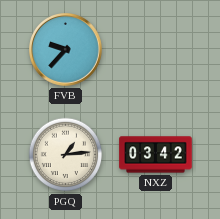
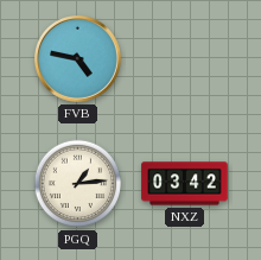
FVB: 9:37 -> 4:47
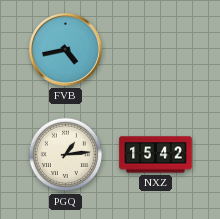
FVB: 4:47 -> 4:43
NXZ: 03:42 -> 15:42
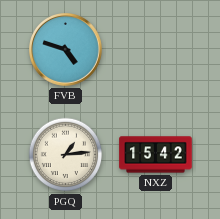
FVB: 4:43 -> 4:48
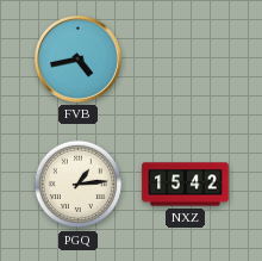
FVB: 4:48 -> 4:43
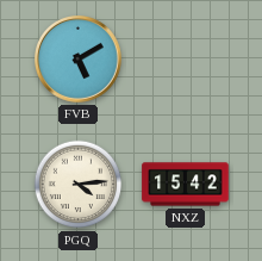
FVB: 4:43 -> 5:10
PGQ: 1:14 -> 4:14
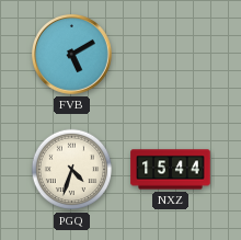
PGQ: 4:14 -> 4:33
NXZ: 15:42 -> 15:44
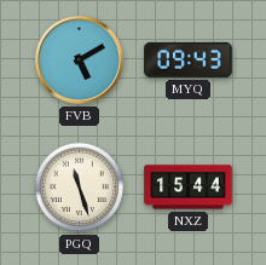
MYQ: none -> 09:43
PGQ: 4:33 -> 11:27
